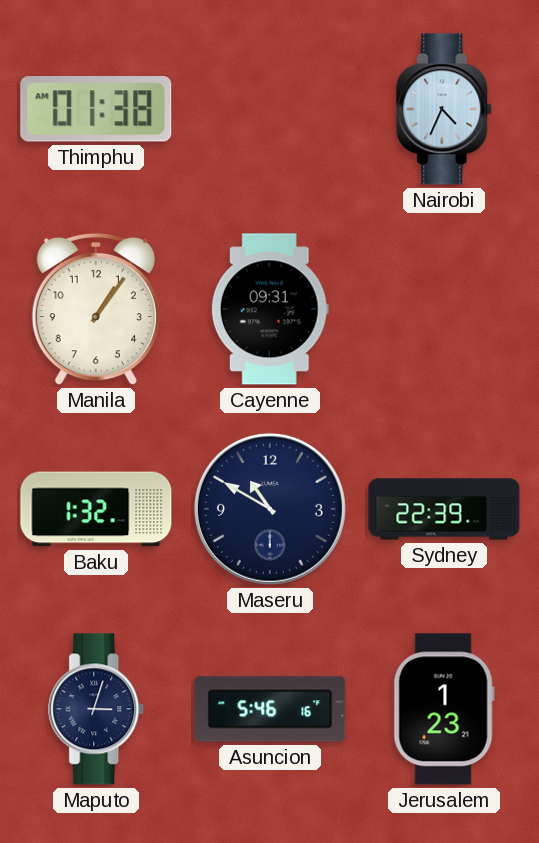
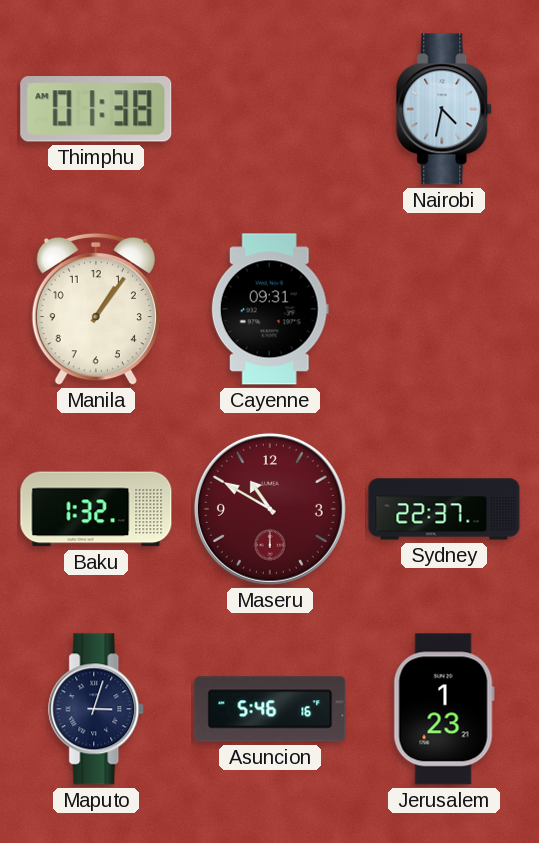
Nairobi: 4:34 -> 4:32
Maseru dial: navy -> burgundy
Sydney: 22:39 -> 22:37
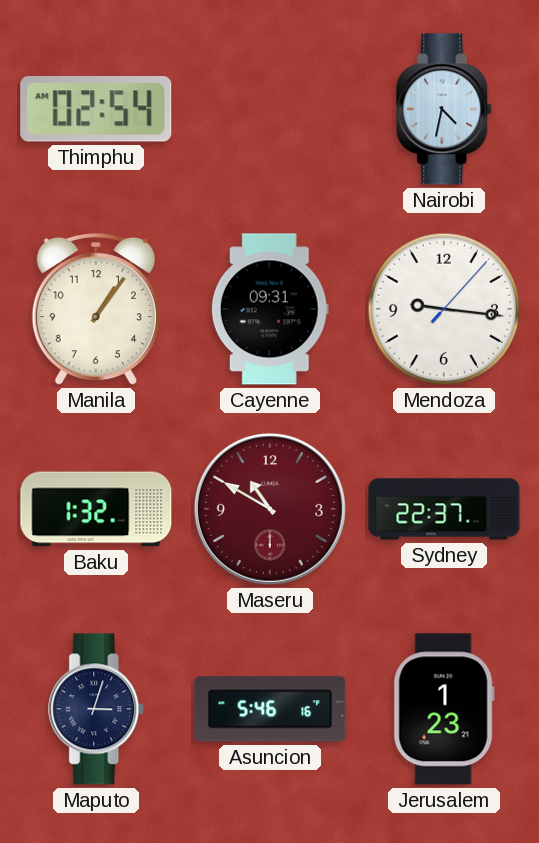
Thimphu: 01:38 -> 02:54
Mendoza: none -> 9:16
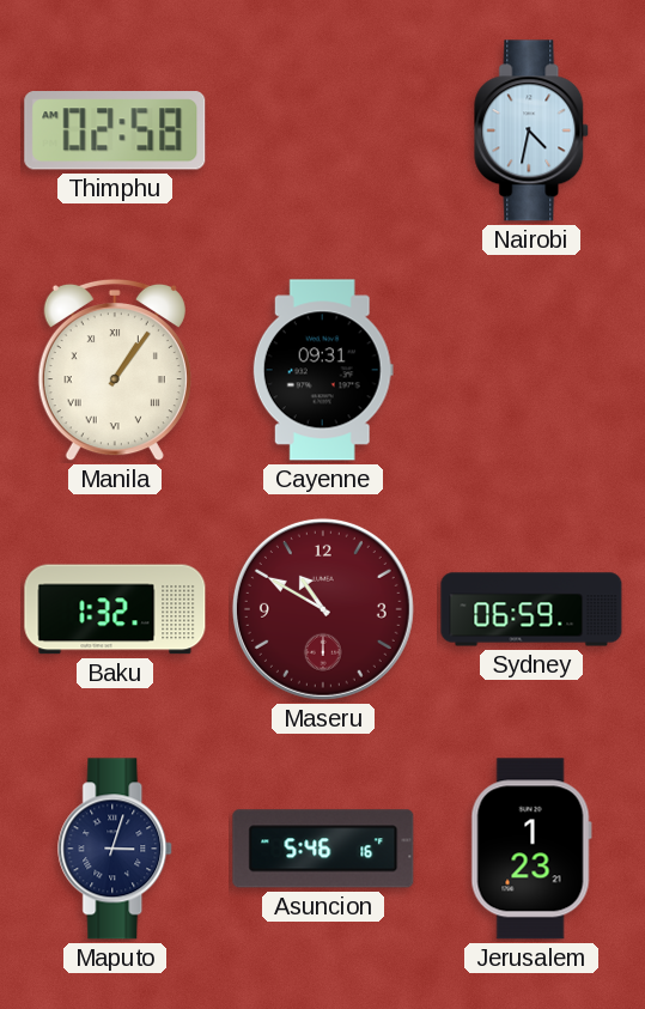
Thimphu: 02:54 -> 02:58
Manila numerals: Arabic -> Roman
Mendoza: 9:16 -> none
Sydney: 22:37 -> 06:59
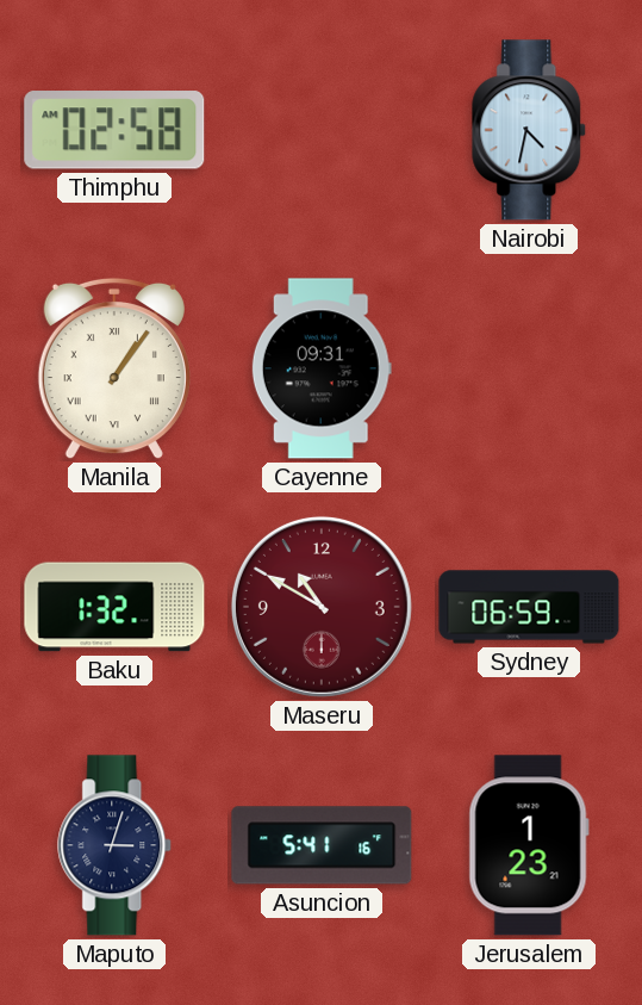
Asuncion: 5:46 -> 5:41
